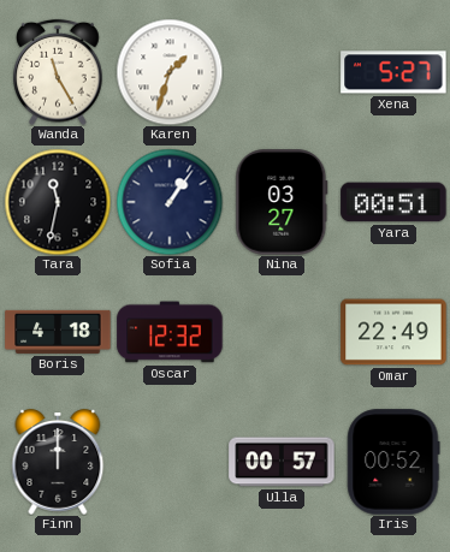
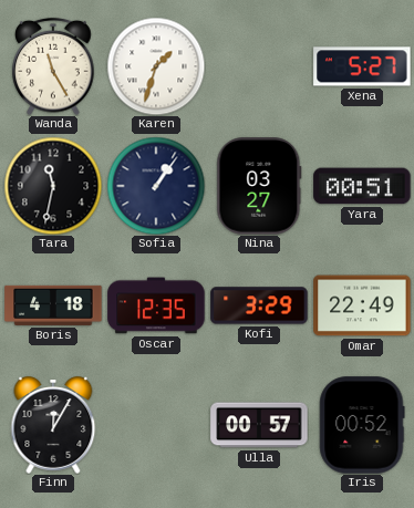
Oscar: 12:32 -> 12:35
Kofi: none -> 3:29
Finn: 12:00 -> 12:05
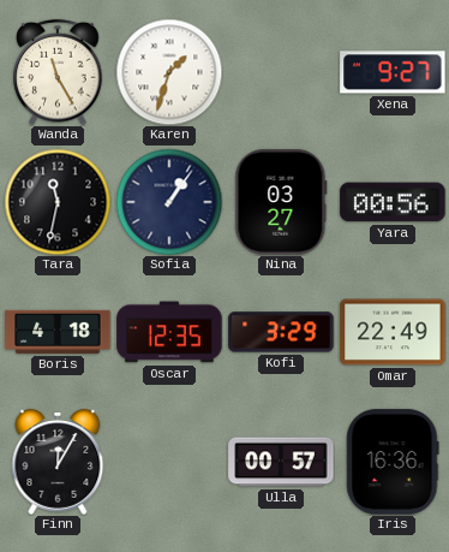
Xena: 5:27 -> 9:27
Yara: 00:51 -> 00:56
Iris: 00:52 -> 16:36
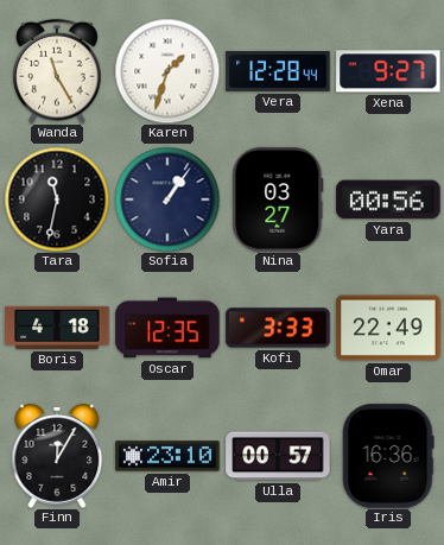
Vera: none -> 12:28
Kofi: 3:29 -> 3:33
Amir: none -> 23:10
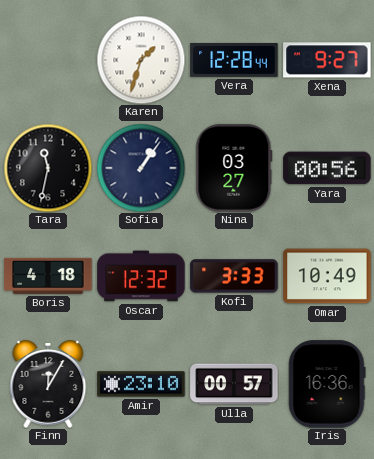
Wanda: 11:25 -> none
Oscar: 12:35 -> 12:32
Omar: 22:49 -> 10:49
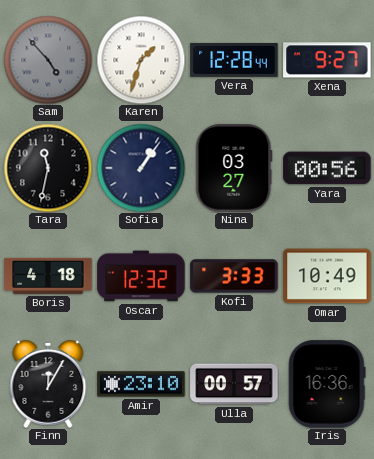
Sam: none -> 4:53
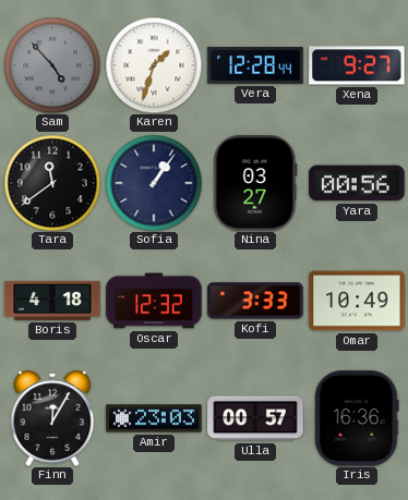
Tara: 11:32 -> 11:39
Amir: 23:10 -> 23:03
